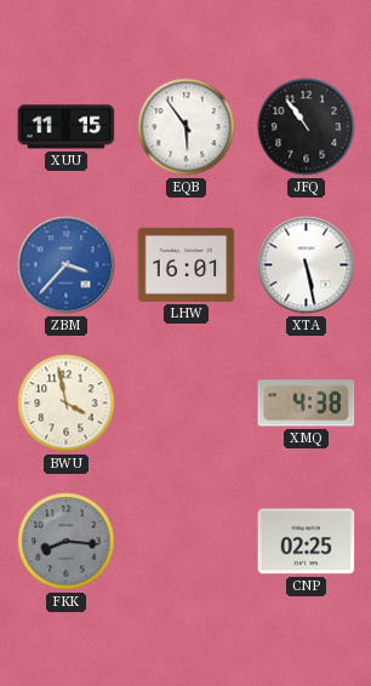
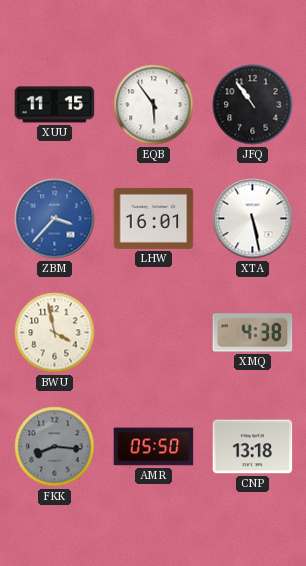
AMR: none -> 05:50
CNP: 02:25 -> 13:18
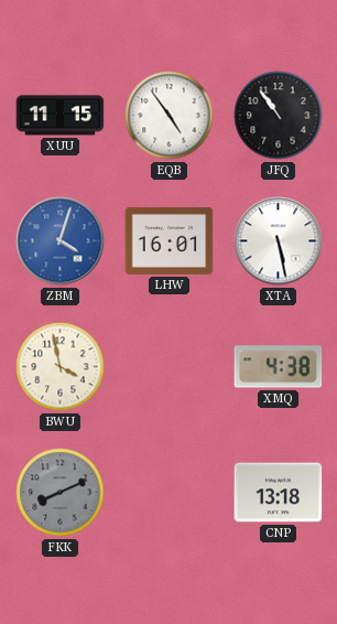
EQB: 5:54 -> 4:54
ZBM: 3:37 -> 4:03
FKK: 8:16 -> 8:11
AMR: 05:50 -> none
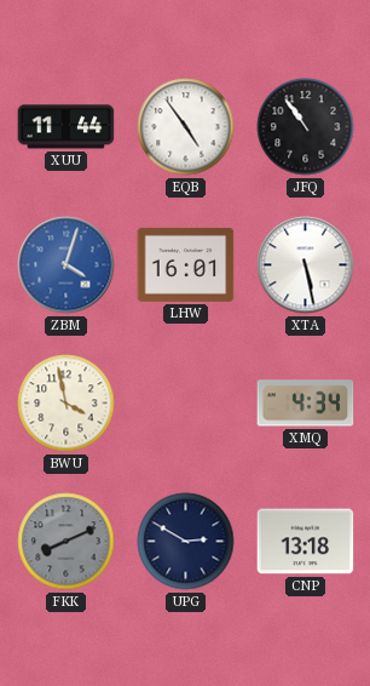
XUU: 11:15 -> 11:44
XMQ: 4:38 -> 4:34
UPG: none -> 2:50
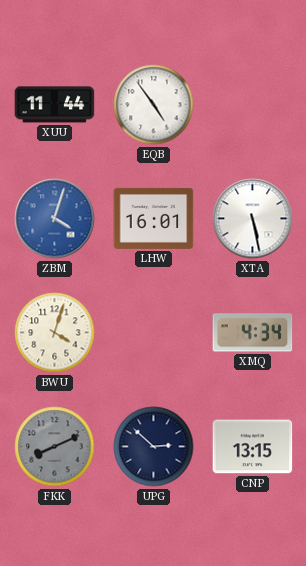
JFQ: 10:54 -> none
BWU: 3:58 -> 4:03
UPG: 2:50 -> 2:52
CNP: 13:18 -> 13:15
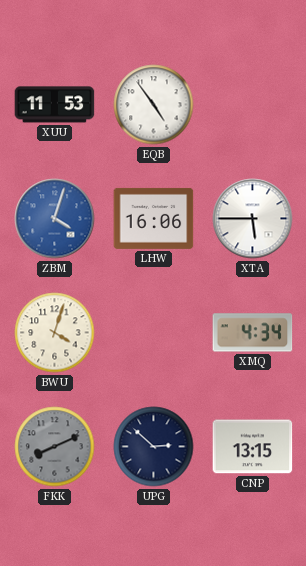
XUU: 11:44 -> 11:53
LHW: 16:01 -> 16:06
XTA: 5:28 -> 5:45
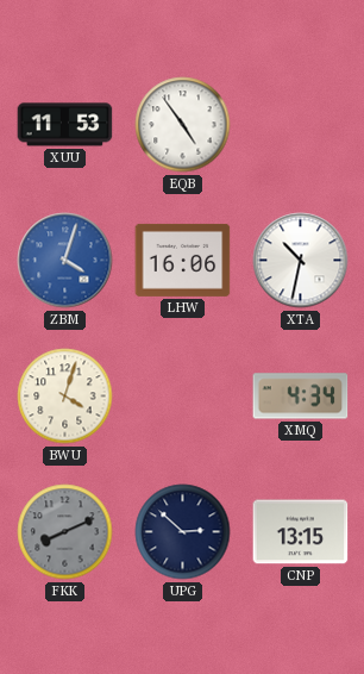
XTA: 5:45 -> 10:32
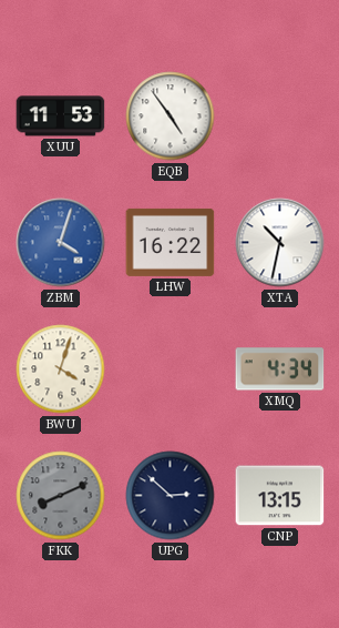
LHW: 16:06 -> 16:22
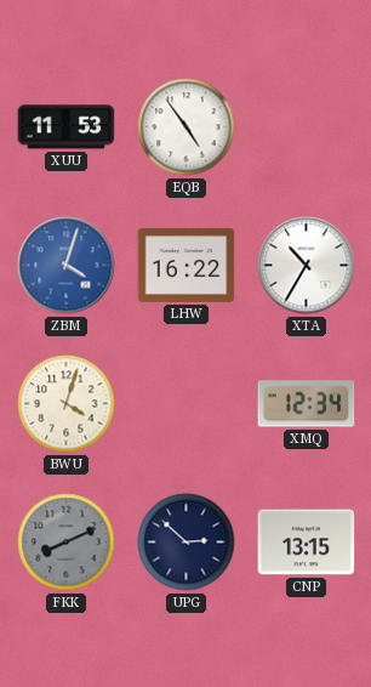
XTA: 10:32 -> 10:35
XMQ: 4:34 -> 12:34
